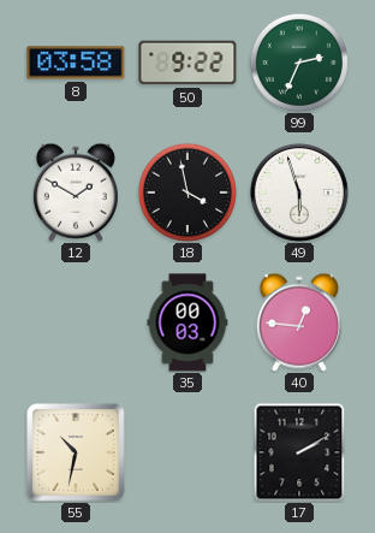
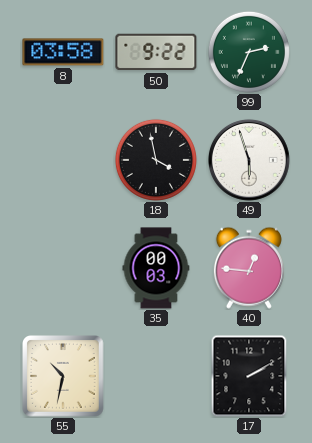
12: 1:50 -> none
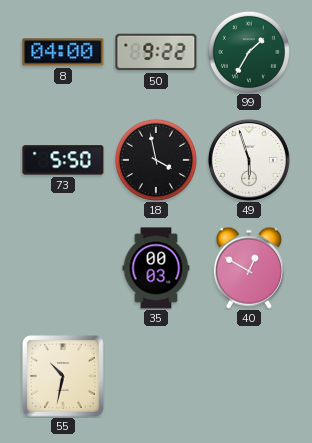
8: 03:58 -> 04:00
99: 2:34 -> 1:35
73: none -> 5:50
40: 12:46 -> 12:50
17: 2:10 -> none
